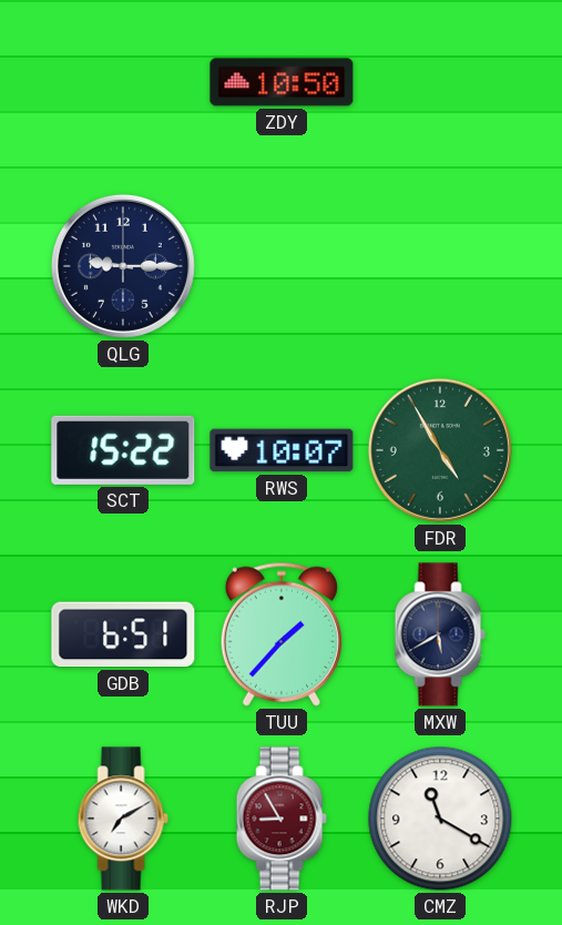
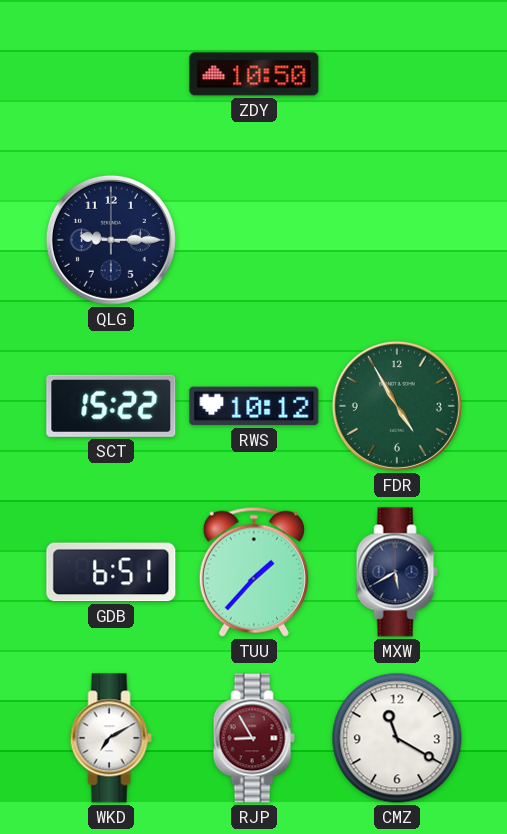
RWS: 10:07 -> 10:12
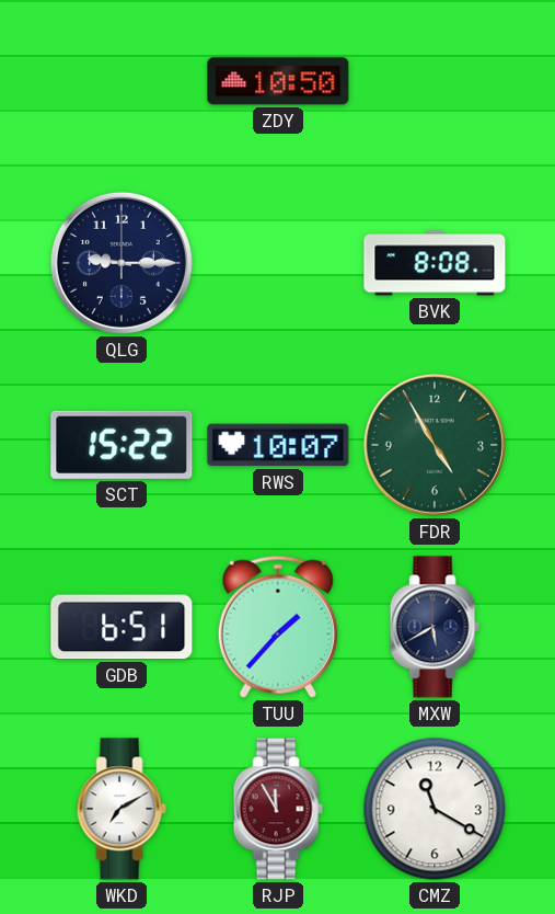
BVK: none -> 8:08
RWS: 10:12 -> 10:07
RJP: 8:55 -> 11:55
